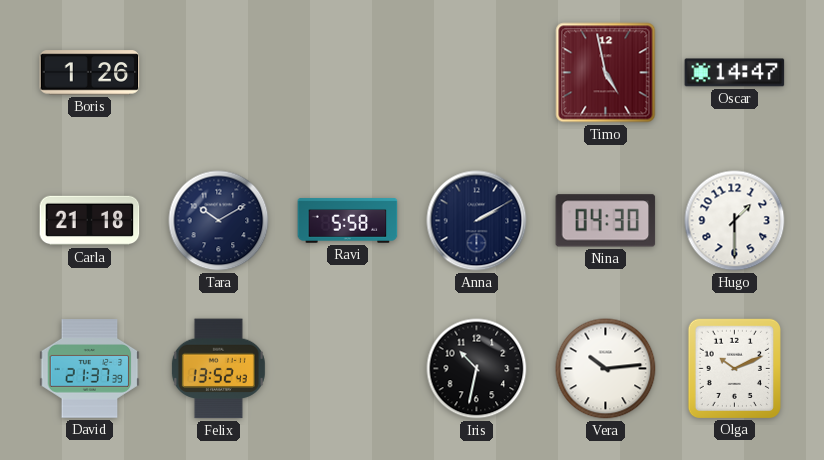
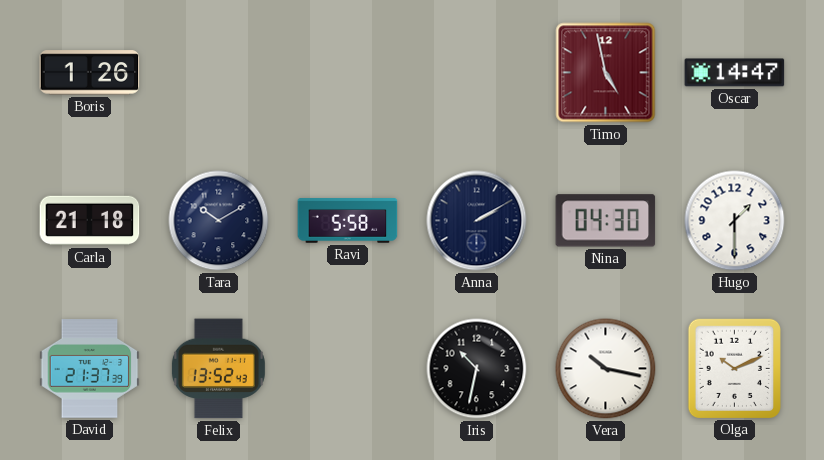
Vera: 10:14 -> 10:17
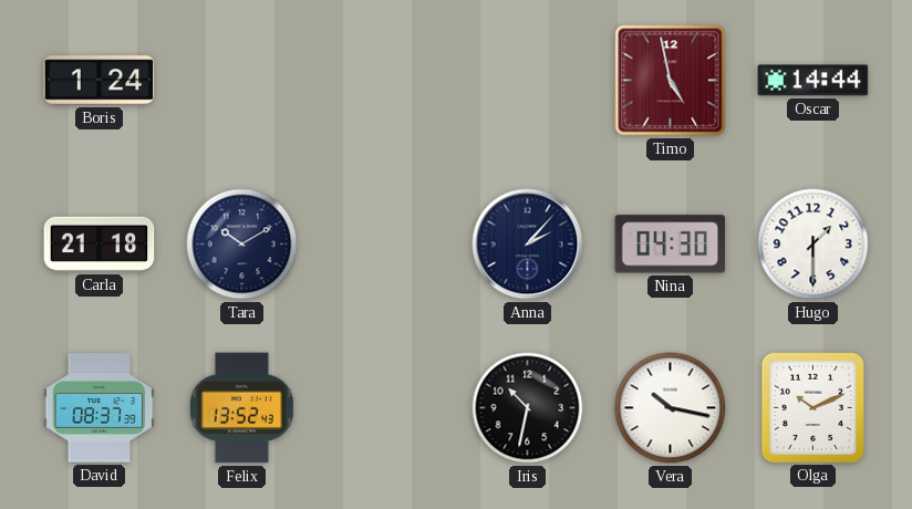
Boris: 1:26 -> 1:24
Oscar: 14:47 -> 14:44
Ravi: 5:58 -> none
Anna: 2:10 -> 2:07
David: 21:37 -> 08:37
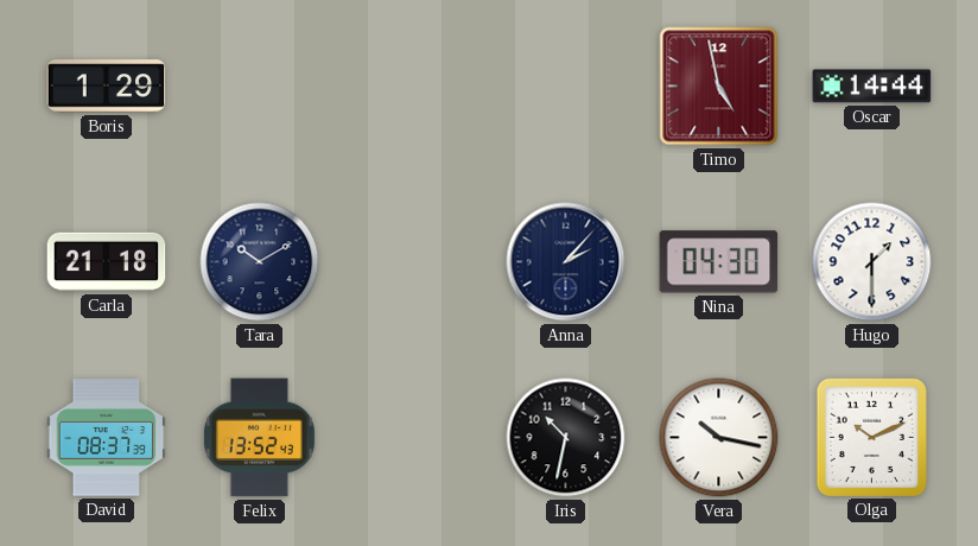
Boris: 1:24 -> 1:29
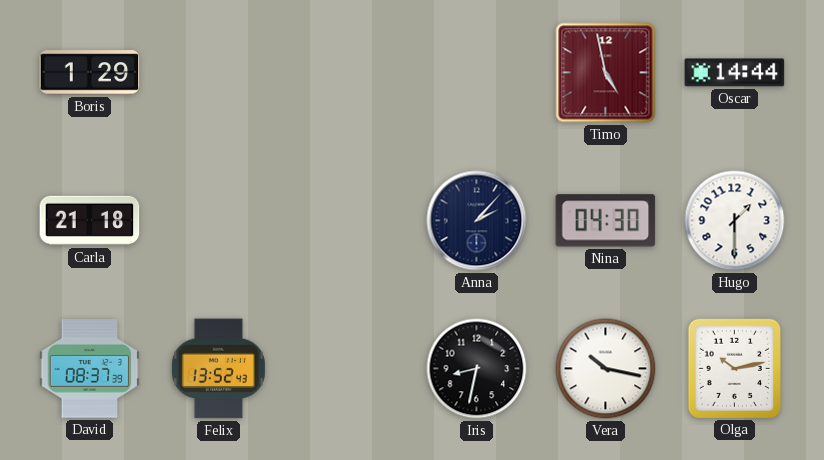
Tara: 10:10 -> none
Iris: 10:32 -> 8:32
Olga: 10:11 -> 10:13
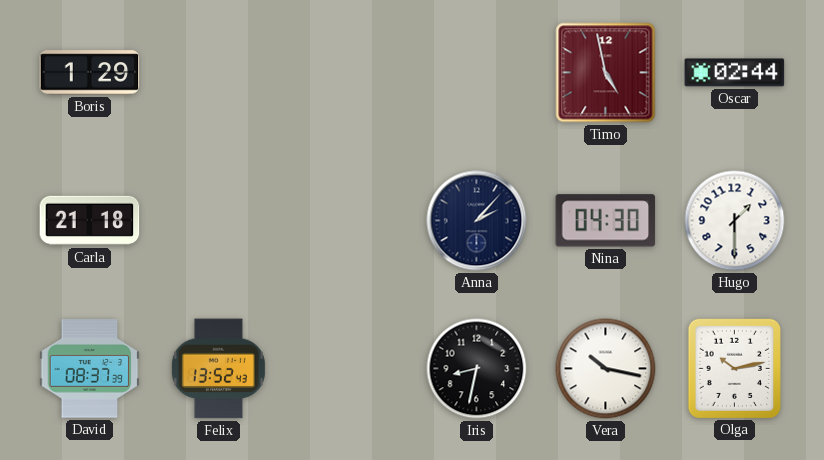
Oscar: 14:44 -> 02:44
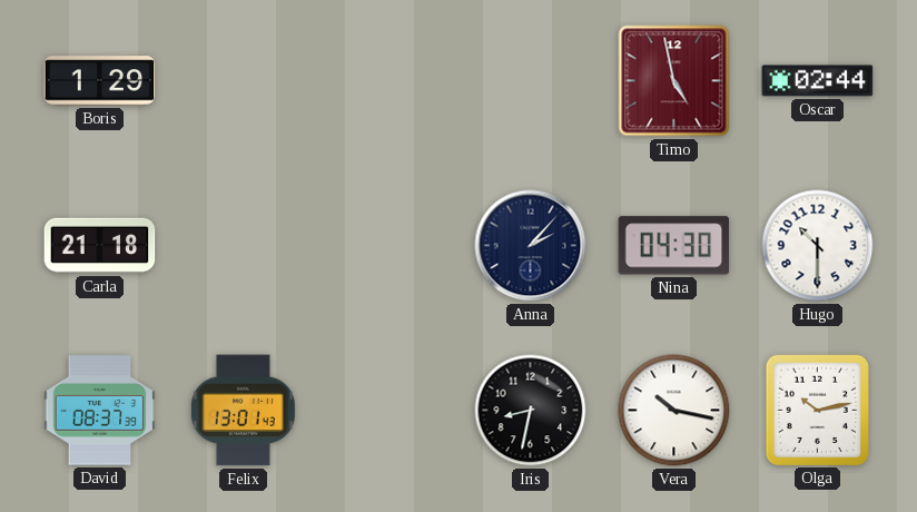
Hugo: 1:30 -> 10:30
Felix: 13:52 -> 13:01
